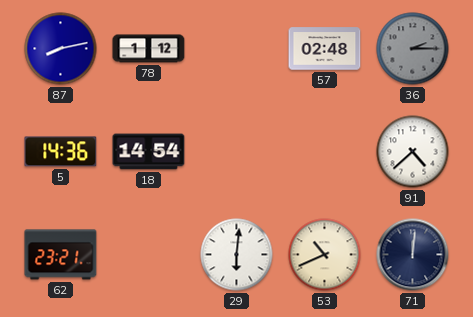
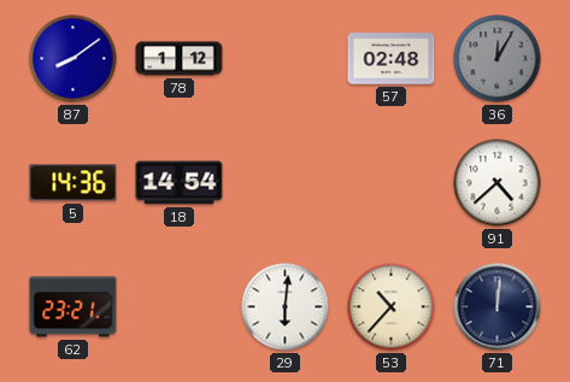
87: 8:13 -> 8:09
36: 2:15 -> 12:05
53: 10:41 -> 10:37
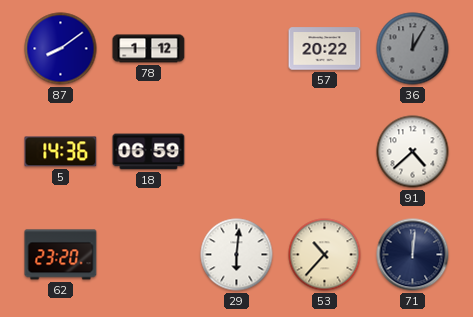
57: 02:48 -> 20:22
18: 14:54 -> 06:59
62: 23:21 -> 23:20
